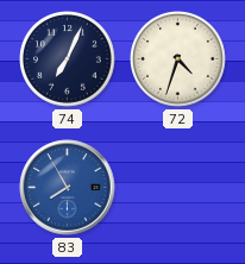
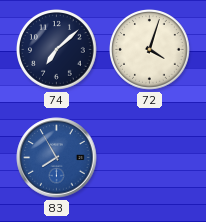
74: 7:04 -> 7:08
72: 4:33 -> 4:03
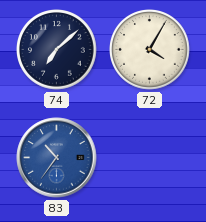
72: 4:03 -> 4:05
83: 7:55 -> 10:36
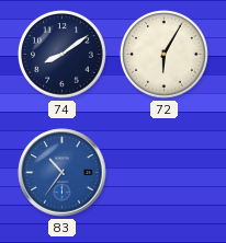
74: 7:08 -> 8:09
72: 4:05 -> 6:05
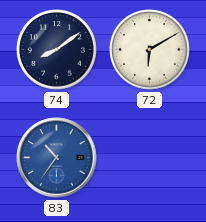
72: 6:05 -> 6:10
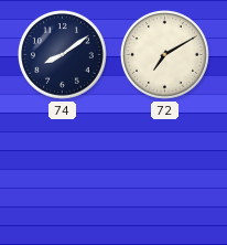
72: 6:10 -> 7:10
83: 10:36 -> none
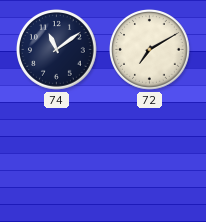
74: 8:09 -> 11:09
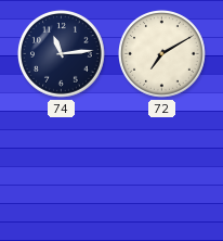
74: 11:09 -> 11:14
